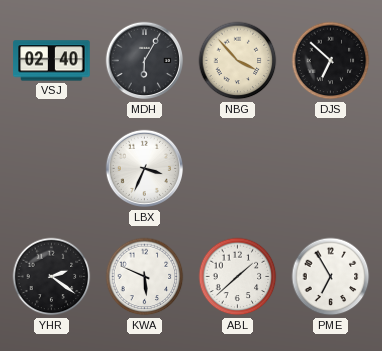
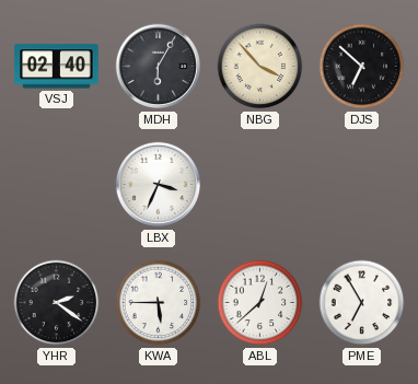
KWA: 5:49 -> 5:45
ABL: 1:38 -> 12:38
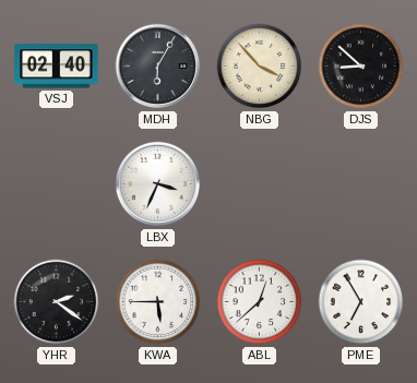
DJS: 6:52 -> 8:52
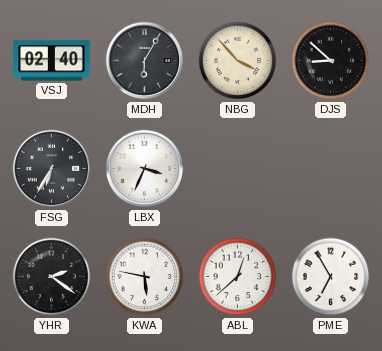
FSG: none -> 6:35
KWA: 5:45 -> 5:47
